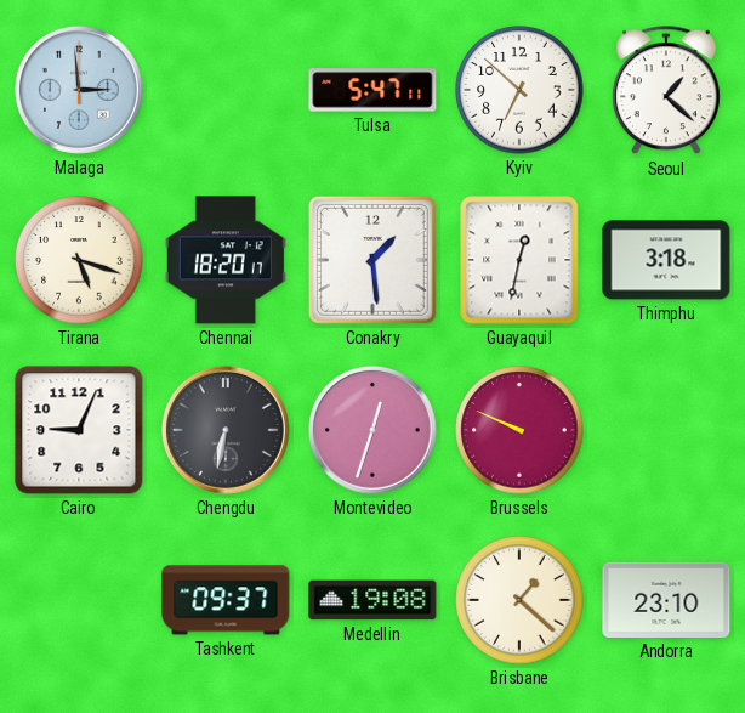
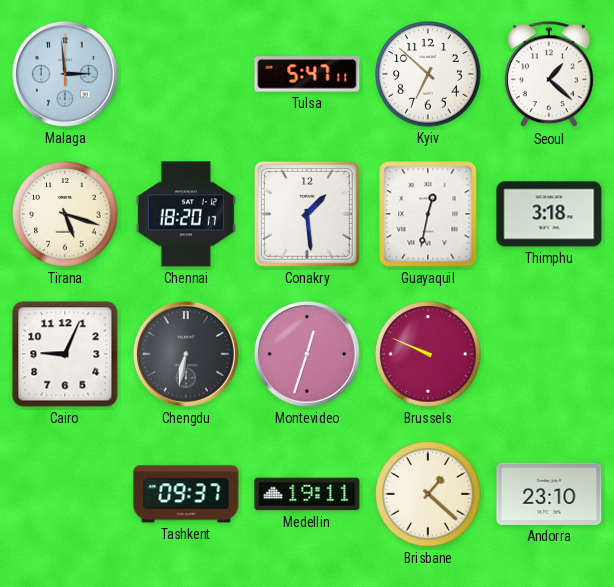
Medellin: 19:08 -> 19:11
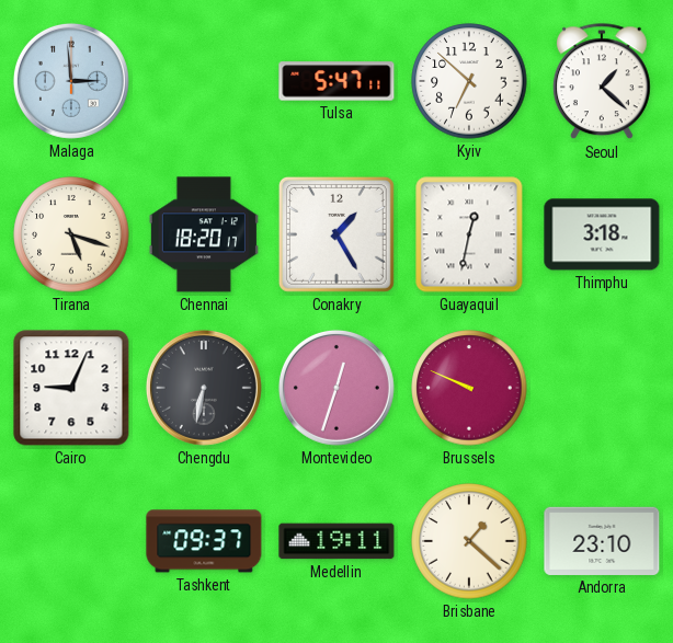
Conakry: 1:29 -> 1:25
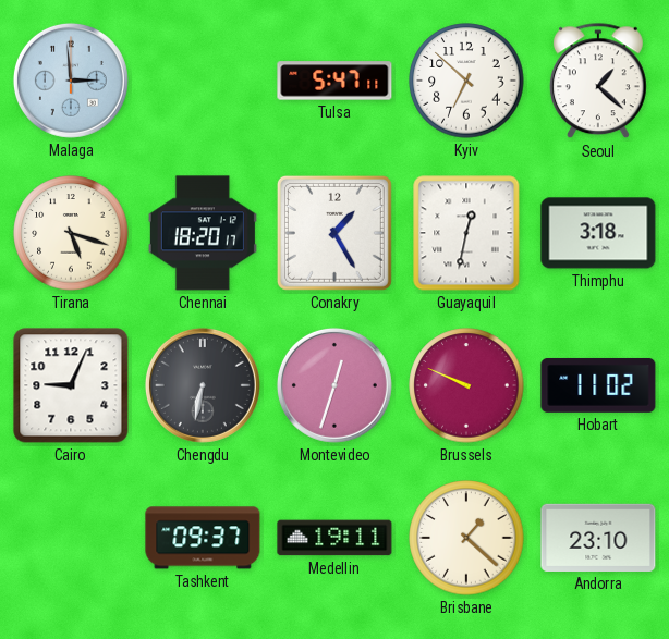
Hobart: none -> 11:02
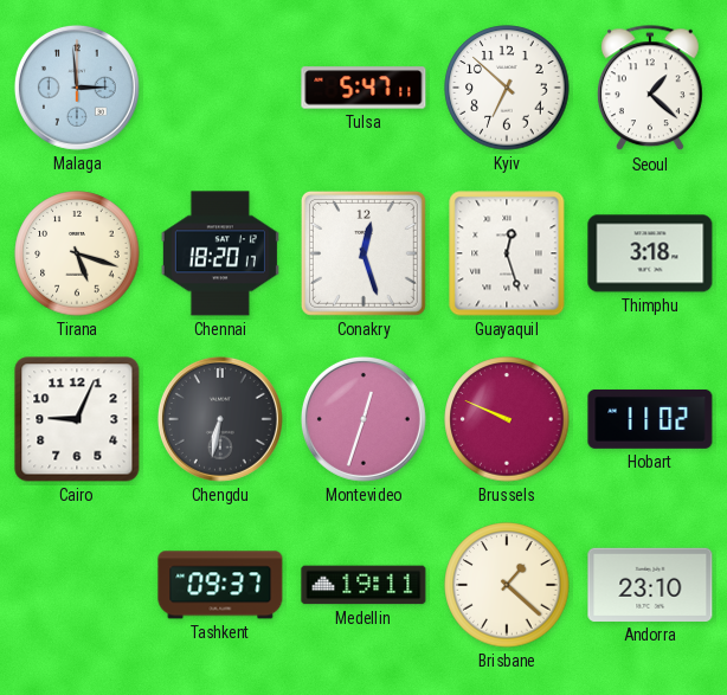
Conakry: 1:25 -> 12:27
Guayaquil: 12:32 -> 12:27
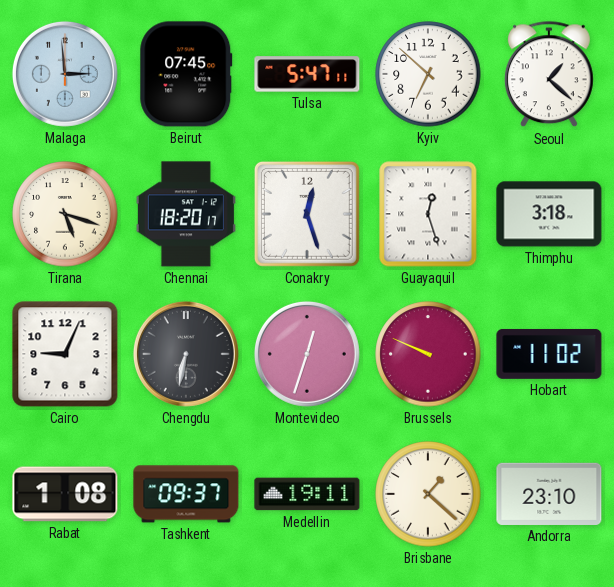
Beirut: none -> 07:45
Rabat: none -> 1:08
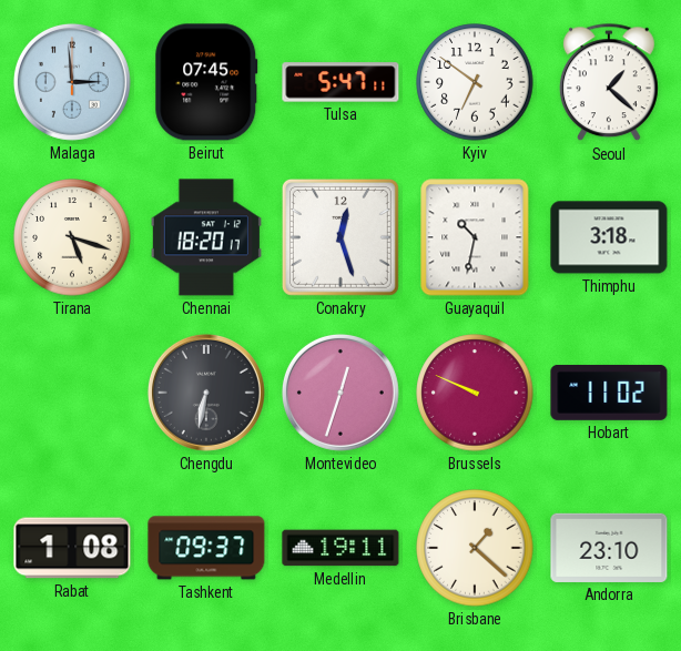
Kyiv: 6:52 -> 6:51
Guayaquil: 12:27 -> 10:32
Cairo: 9:04 -> none
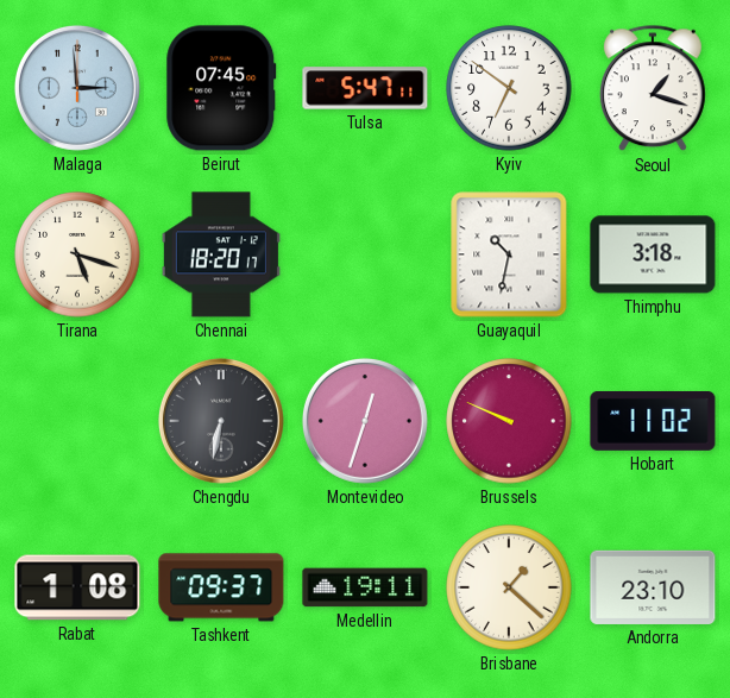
Seoul: 1:22 -> 1:18
Conakry: 12:27 -> none
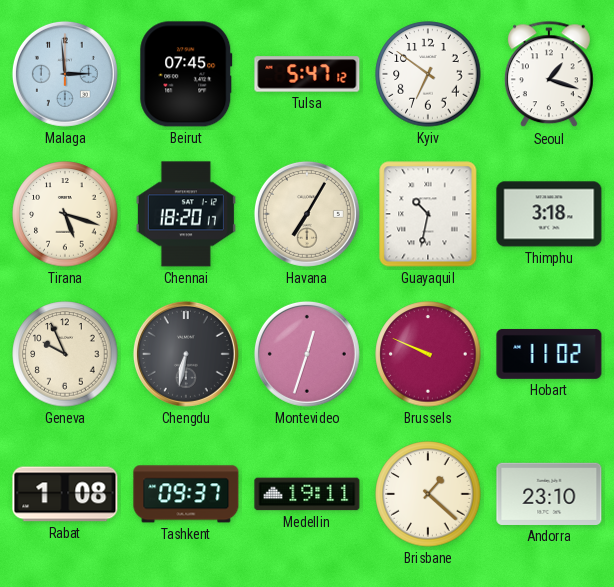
Tulsa: 5:47:11 -> 5:47:12
Havana: none -> 7:05
Geneva: none -> 9:56
